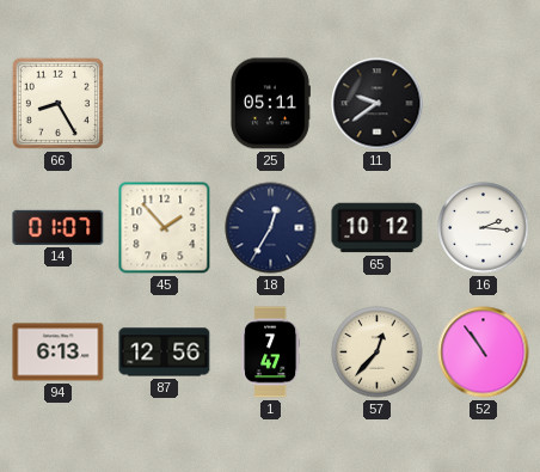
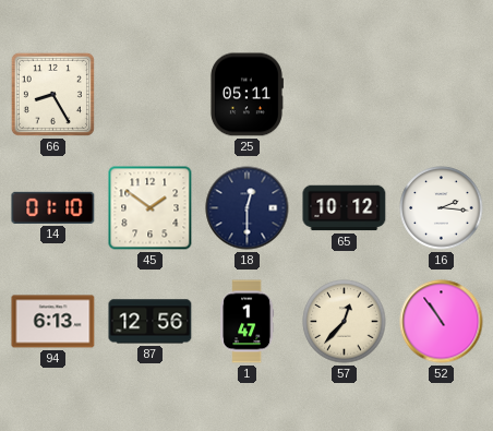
11: 9:39 -> none
14: 01:07 -> 01:10
45: 1:53 -> 1:51
18: 12:35 -> 12:30
1: 7:47 -> 1:47
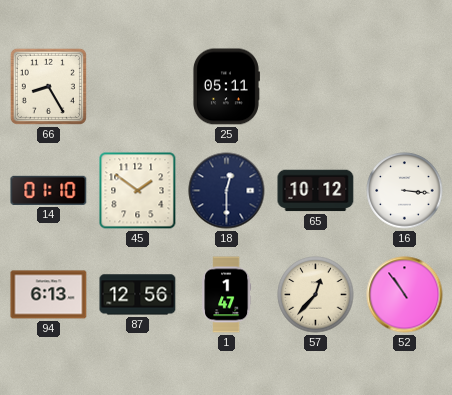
16: 2:16 -> 3:16
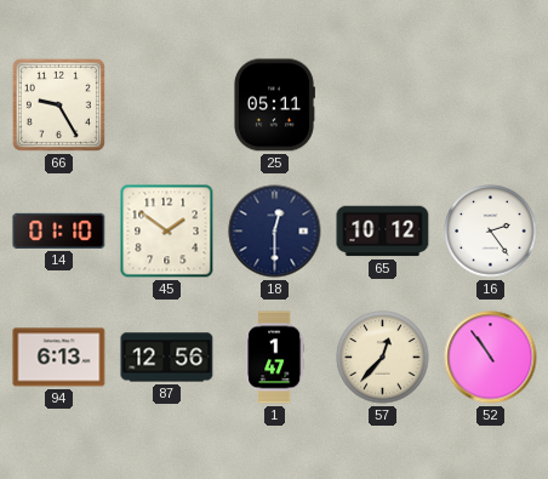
66: 8:25 -> 9:25
16: 3:16 -> 2:24
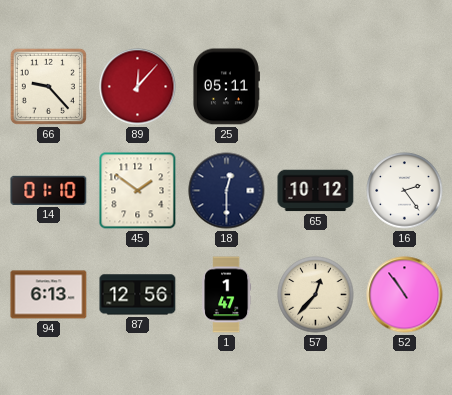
66: 9:25 -> 9:23
89: none -> 12:07
